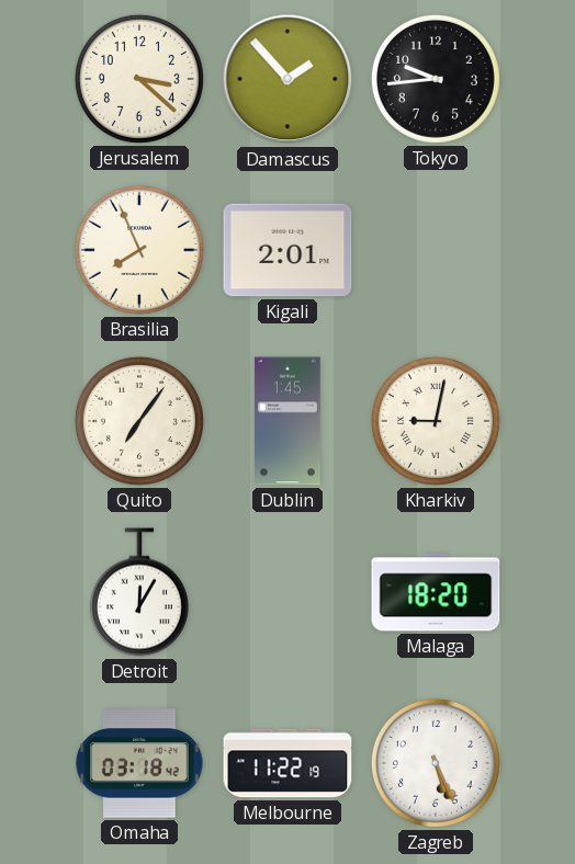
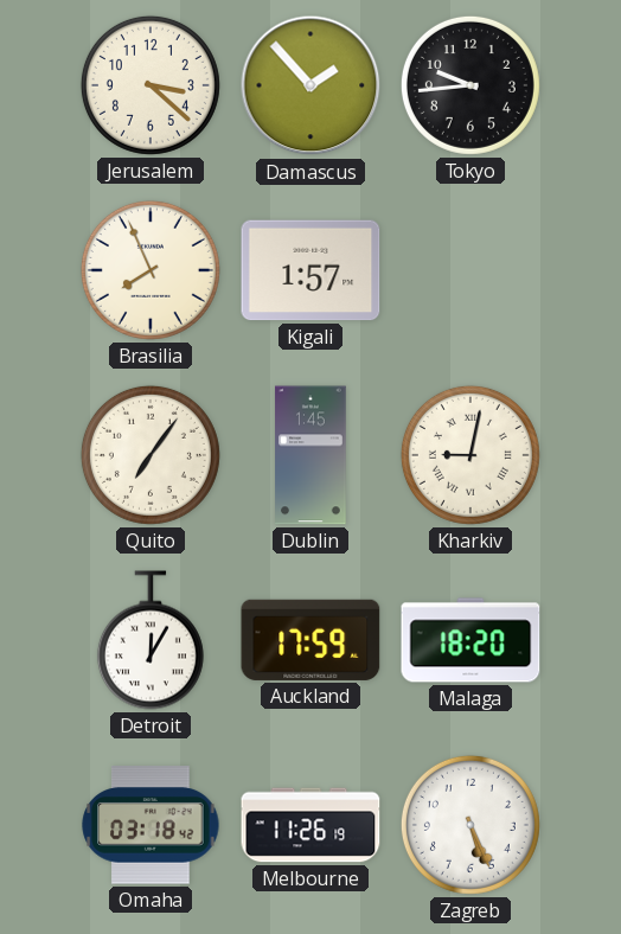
Kigali: 2:01 -> 1:57
Auckland: none -> 17:59
Melbourne: 11:22 -> 11:26
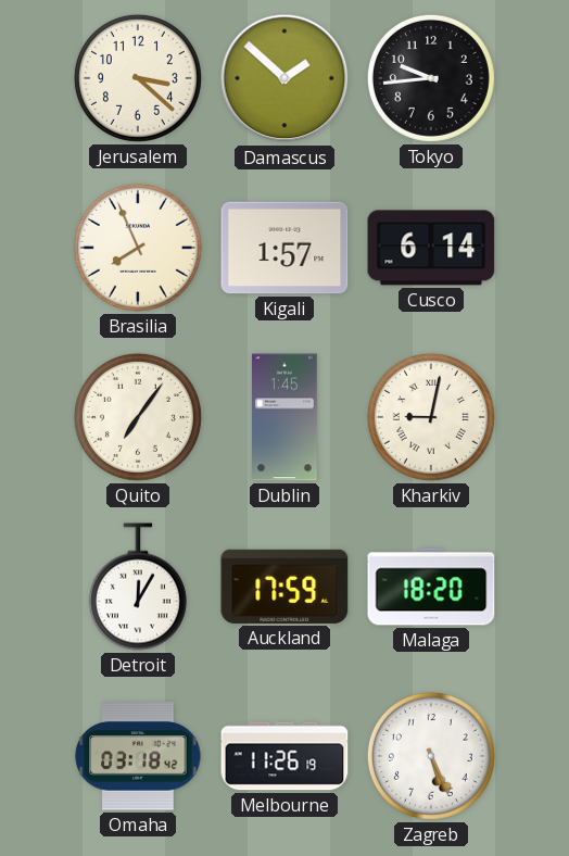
Damascus: 1:53 -> 1:52
Cusco: none -> 6:14
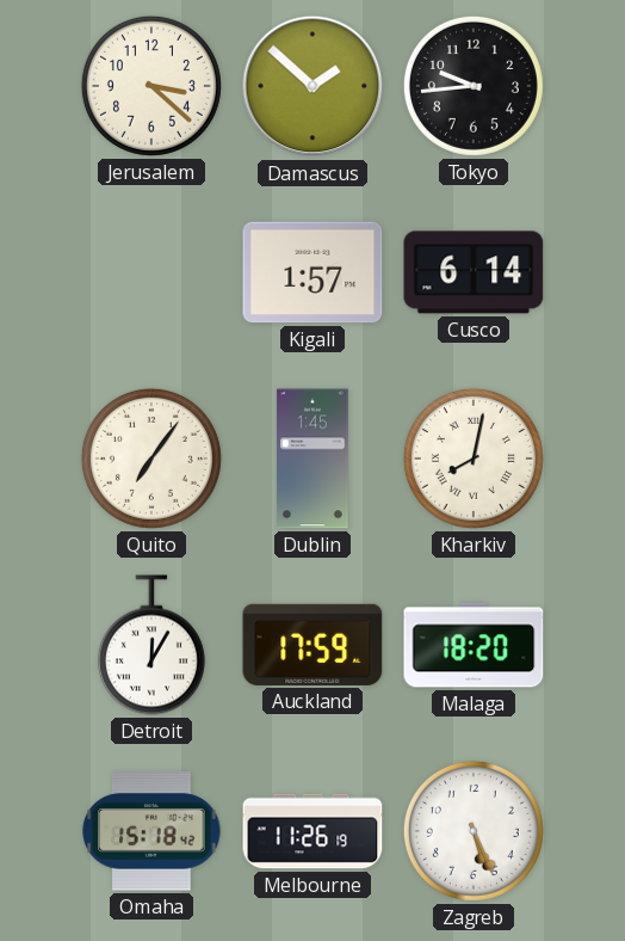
Brasilia: 7:56 -> none
Kharkiv: 9:02 -> 8:02
Omaha: 03:18 -> 15:18
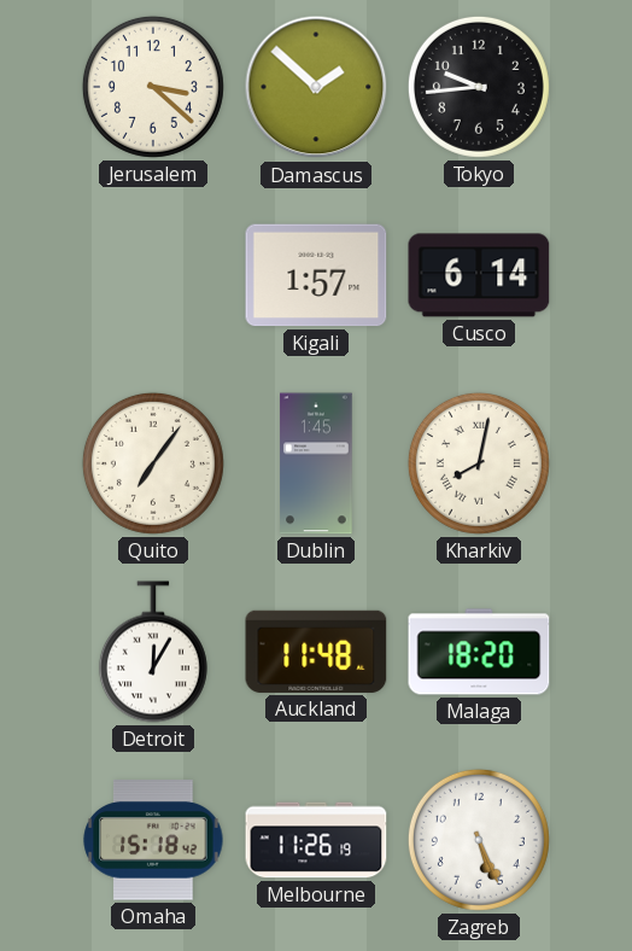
Auckland: 17:59 -> 11:48
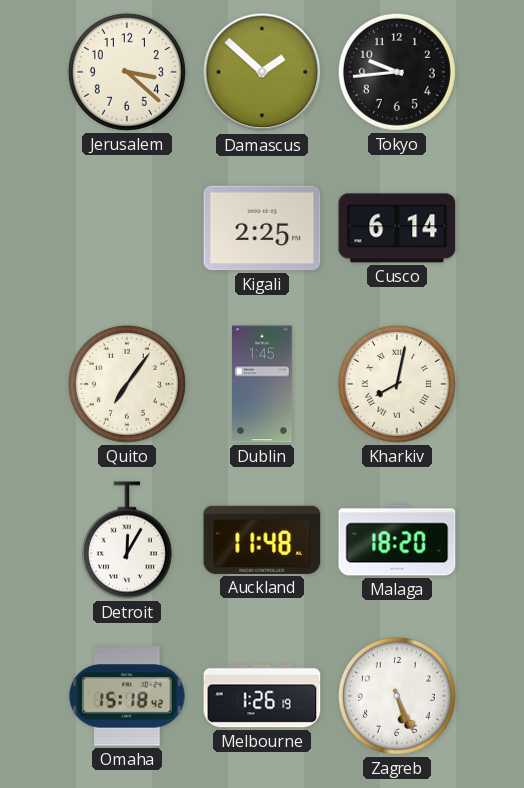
Kigali: 1:57 -> 2:25
Melbourne: 11:26 -> 1:26
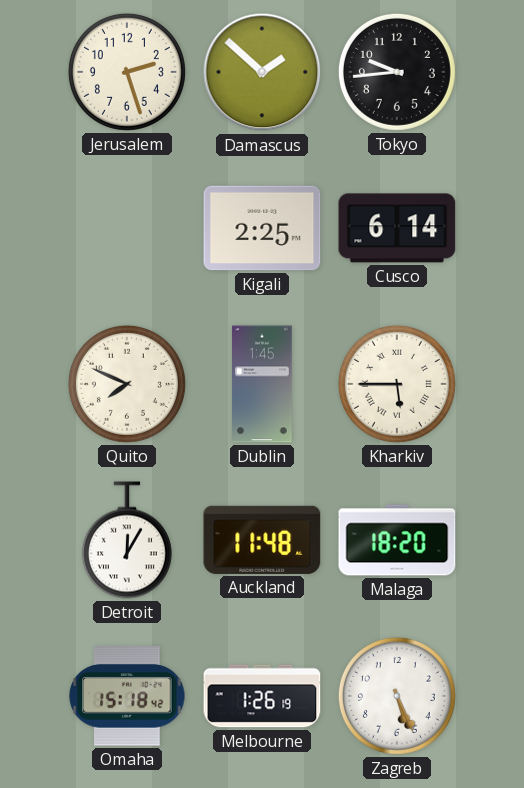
Jerusalem: 3:22 -> 2:27
Quito: 7:06 -> 7:49
Kharkiv: 8:02 -> 5:45
